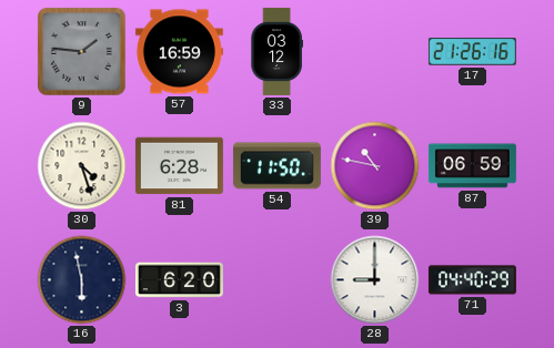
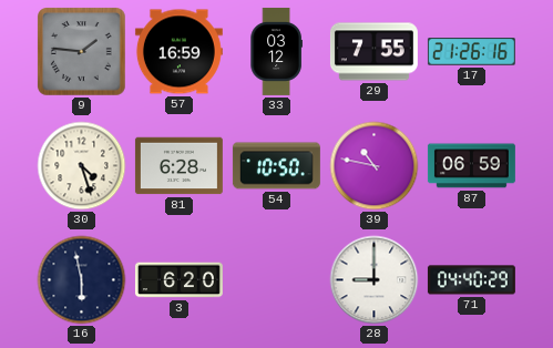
29: none -> 7:55
54: 11:50 -> 10:50
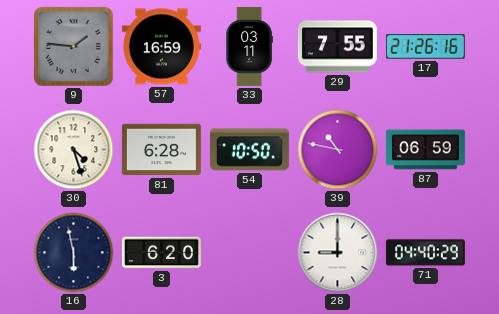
33: 03:12 -> 03:11
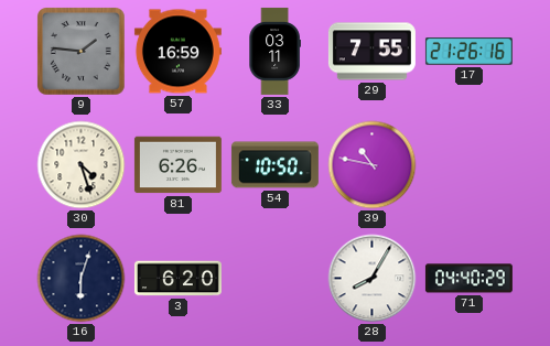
81: 6:28 -> 6:26
87: 06:59 -> none
16: 5:58 -> 6:03
28: 9:00 -> 8:05
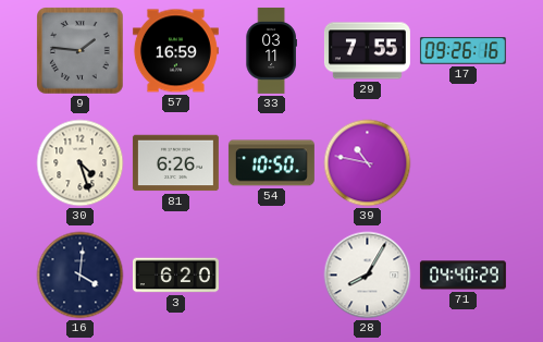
17: 21:26 -> 09:26
16: 6:03 -> 4:01
